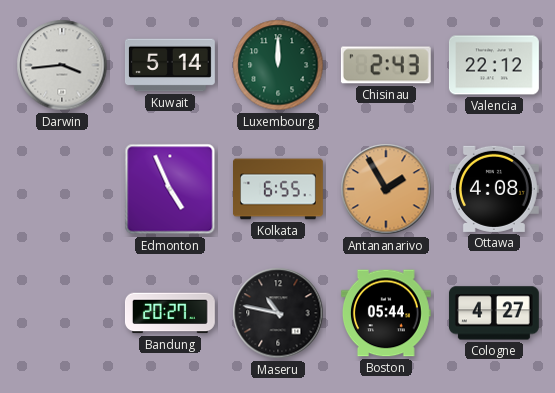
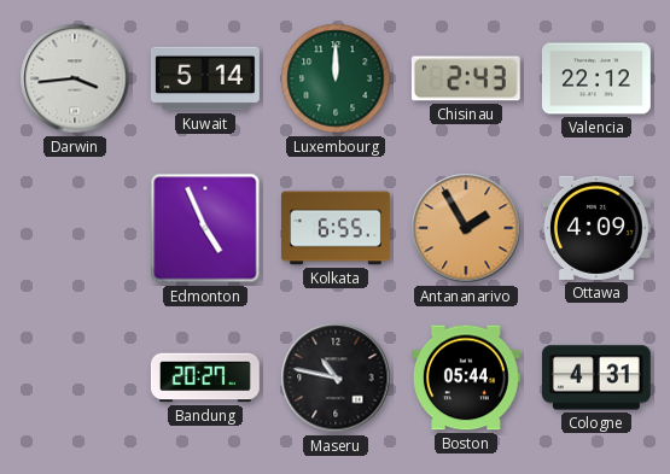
Ottawa: 4:08 -> 4:09
Cologne: 4:27 -> 4:31
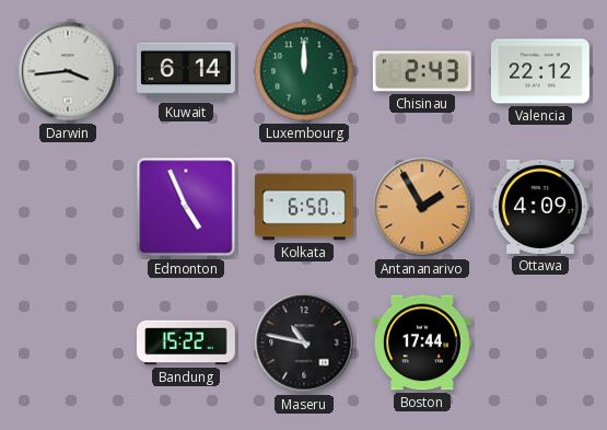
Kuwait: 5:14 -> 6:14
Kolkata: 6:55 -> 6:50
Bandung: 20:27 -> 15:22
Boston: 05:44 -> 17:44
Cologne: 4:31 -> none
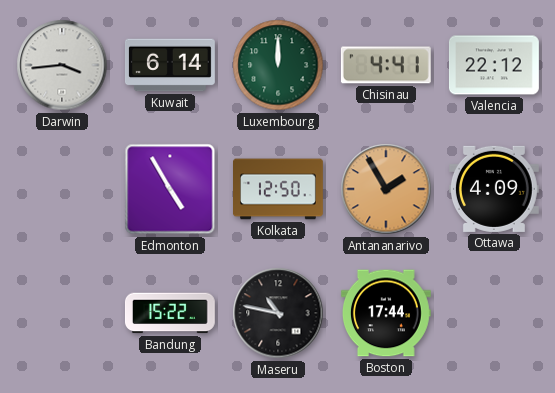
Chisinau: 2:43 -> 4:41
Edmonton: 4:56 -> 4:55
Kolkata: 6:50 -> 12:50
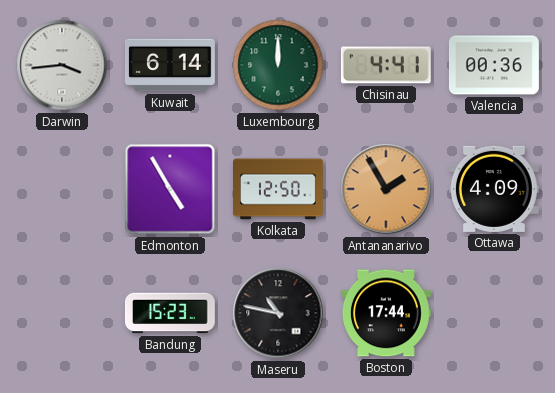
Valencia: 22:12 -> 00:36
Bandung: 15:22 -> 15:23
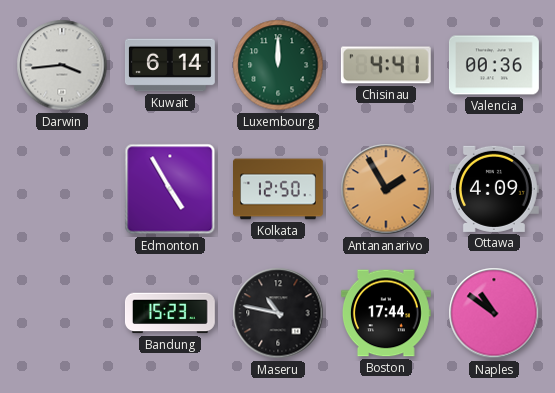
Naples: none -> 10:51
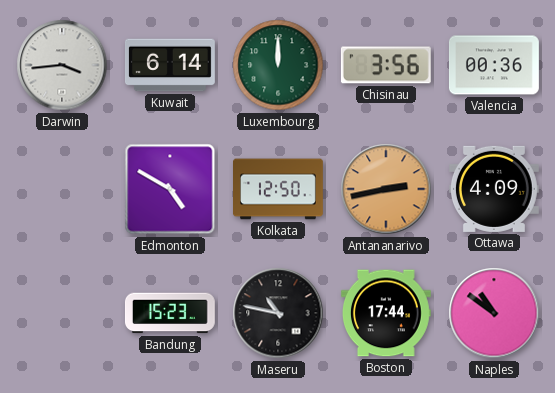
Chisinau: 4:41 -> 3:56
Edmonton: 4:55 -> 4:50
Antananarivo: 1:55 -> 2:43
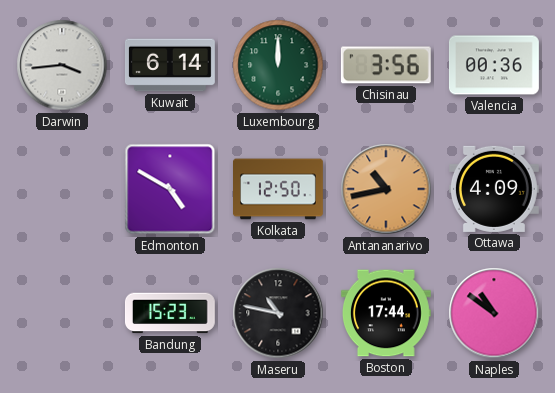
Antananarivo: 2:43 -> 10:43
